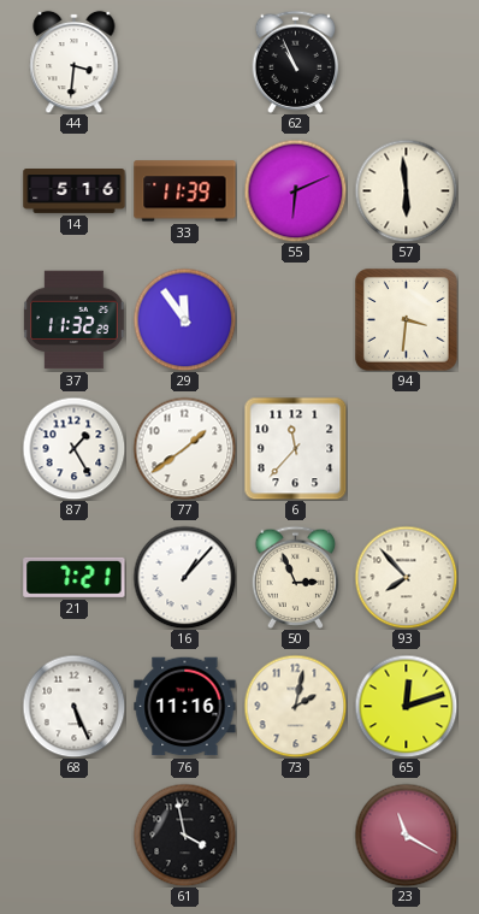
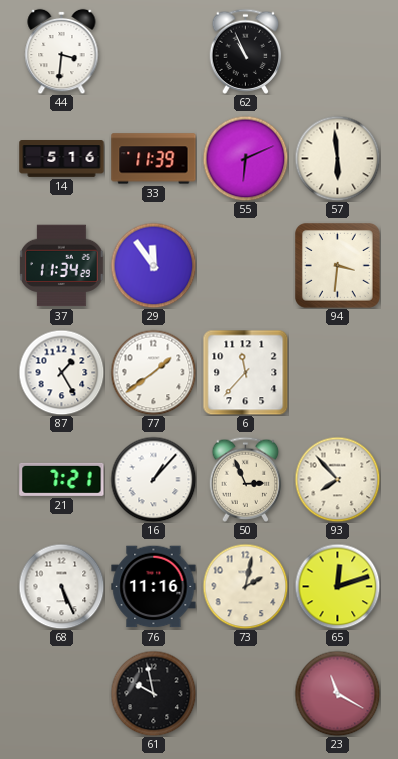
37: 11:32 -> 11:34
61: 3:58 -> 9:58
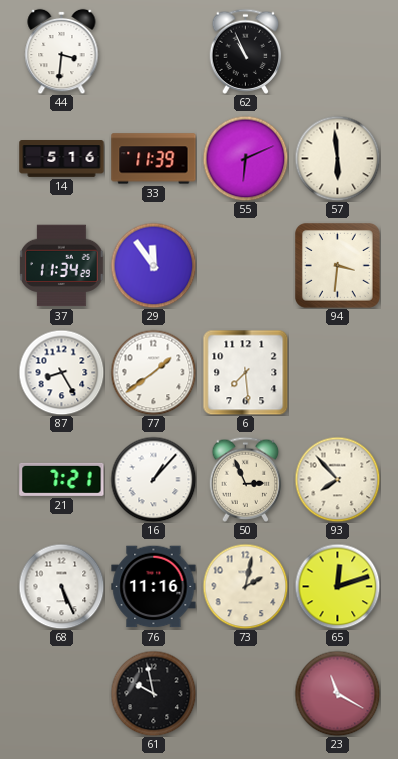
87: 1:25 -> 8:25
6: 11:37 -> 7:29
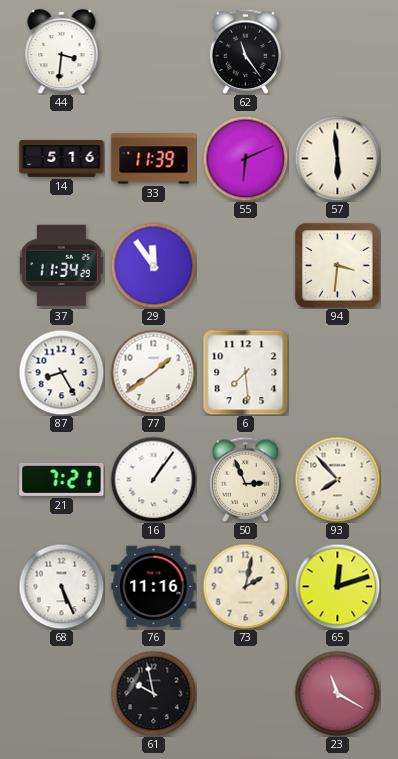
62: 10:56 -> 11:24
16: 1:07 -> 1:06
